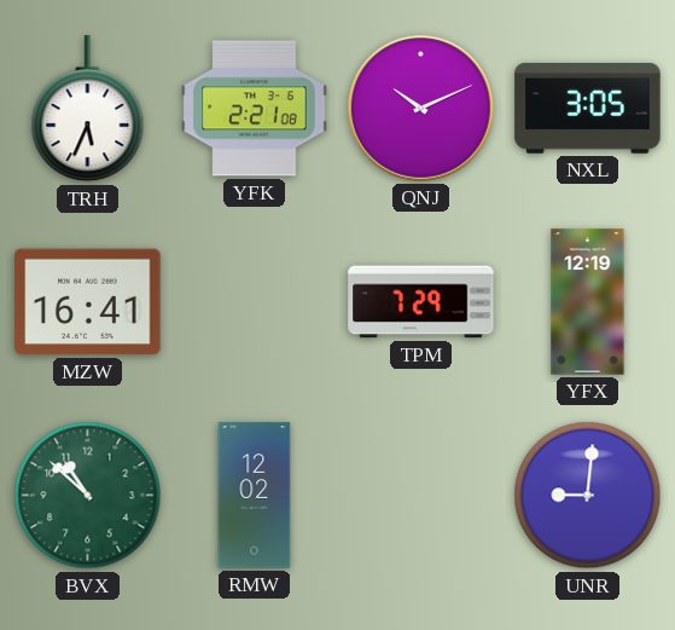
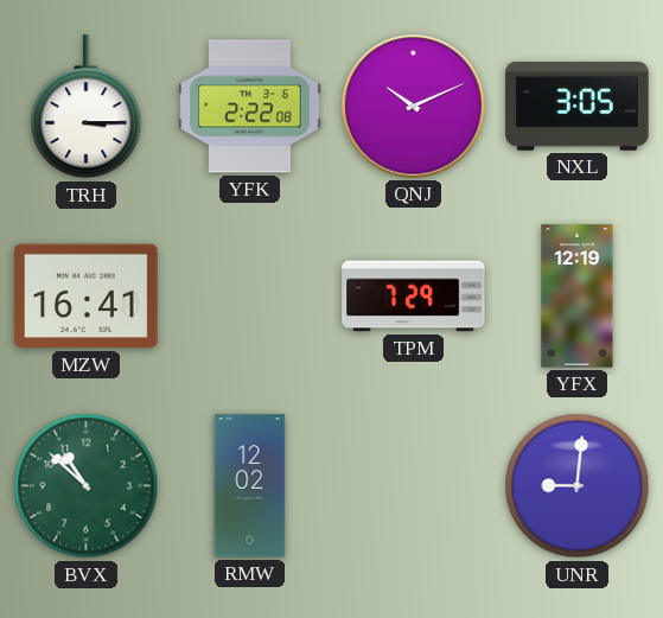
TRH: 5:34 -> 3:15
YFK: 2:21 -> 2:22
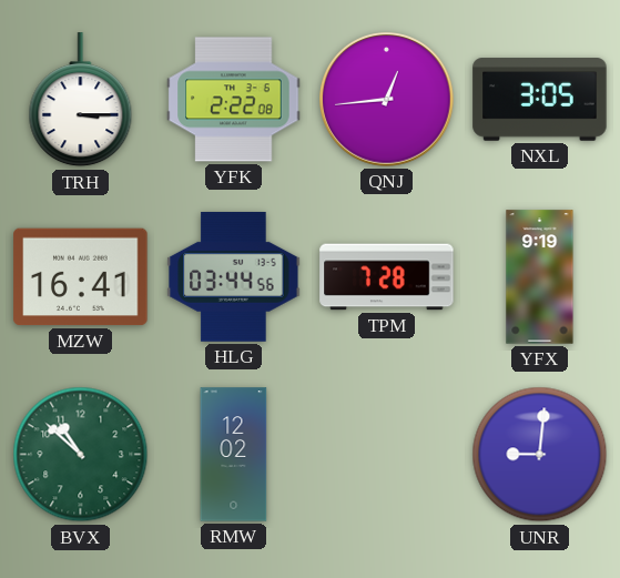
QNJ: 10:11 -> 12:44
HLG: none -> 03:44
TPM: 7:29 -> 7:28
YFX: 12:19 -> 9:19
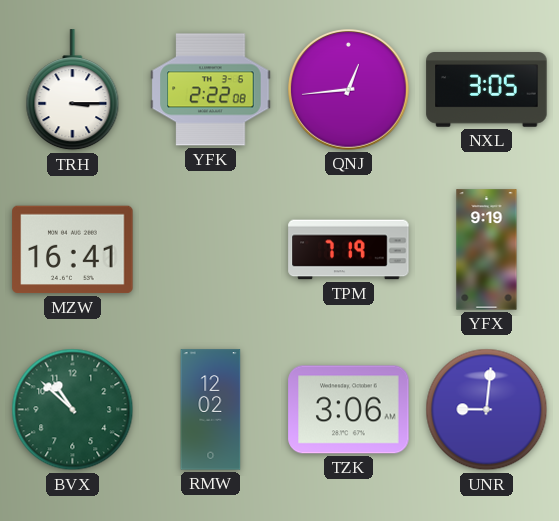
HLG: 03:44 -> none
TPM: 7:28 -> 7:19
TZK: none -> 3:06
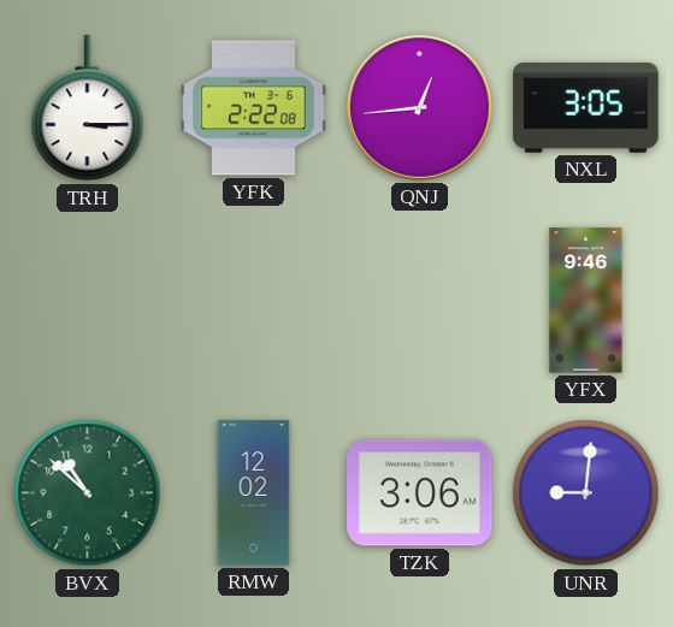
MZW: 16:41 -> none
TPM: 7:19 -> none
YFX: 9:19 -> 9:46
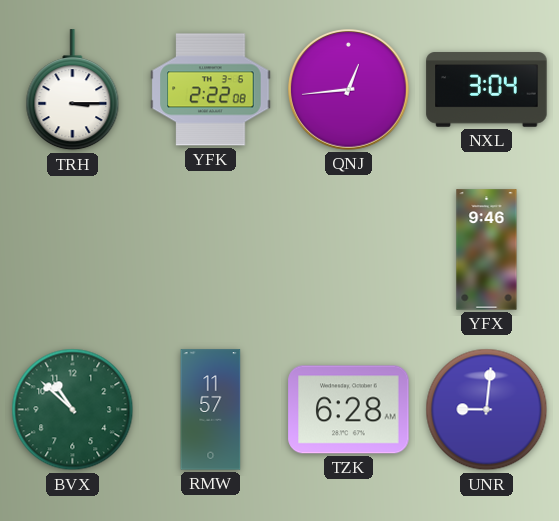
NXL: 3:05 -> 3:04
RMW: 12:02 -> 11:57
TZK: 3:06 -> 6:28
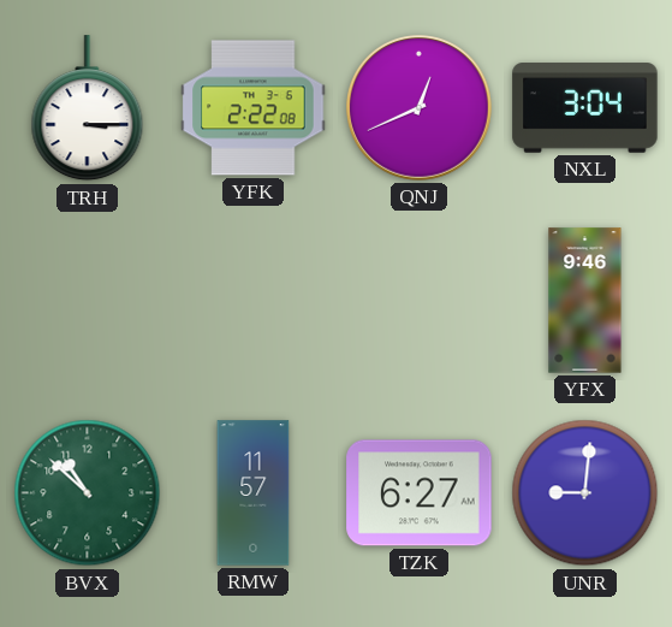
QNJ: 12:44 -> 12:41
TZK: 6:28 -> 6:27
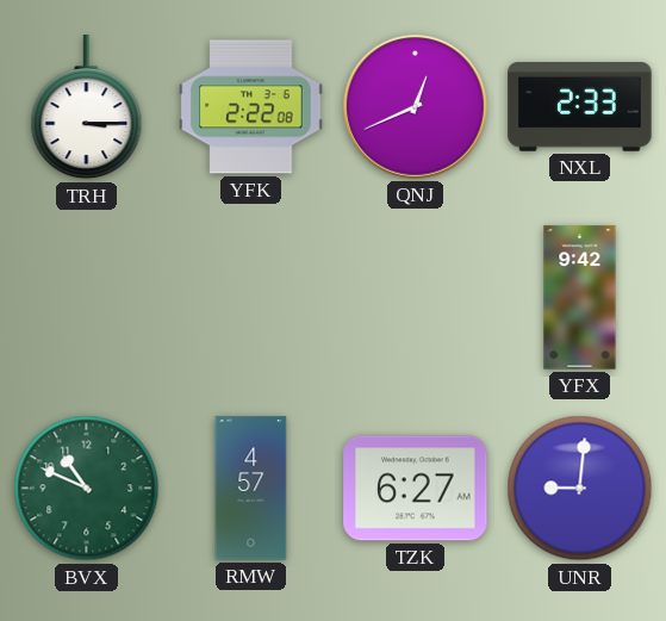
NXL: 3:04 -> 2:33
YFX: 9:46 -> 9:42
BVX: 10:52 -> 10:49
RMW: 11:57 -> 4:57
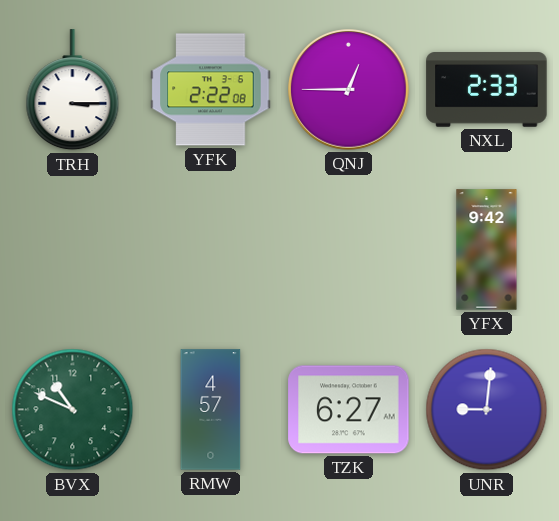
QNJ: 12:41 -> 12:45
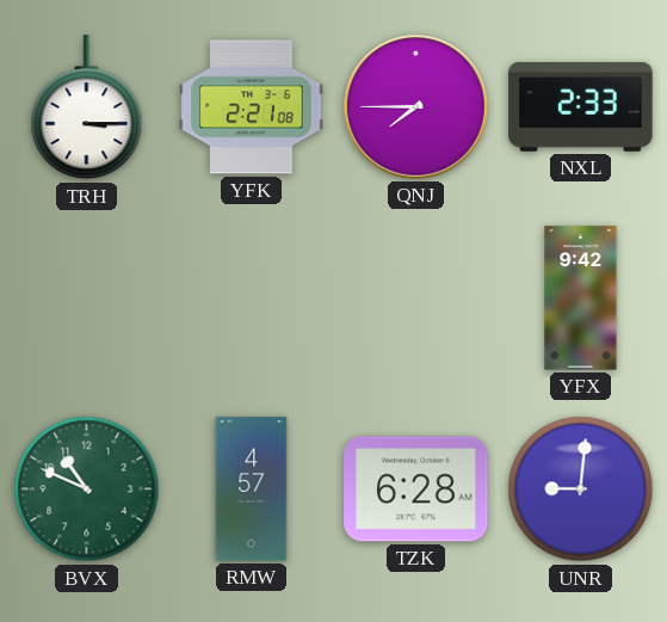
YFK: 2:22 -> 2:21
QNJ: 12:45 -> 7:45
TZK: 6:27 -> 6:28
